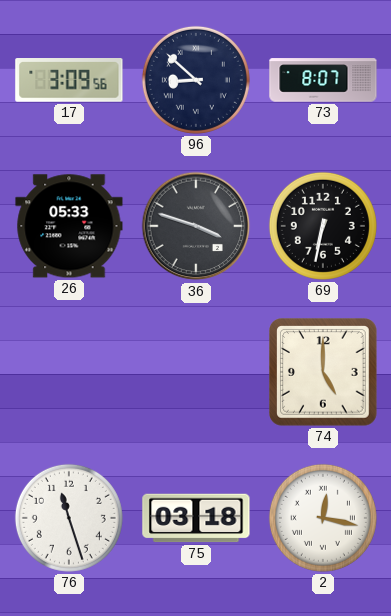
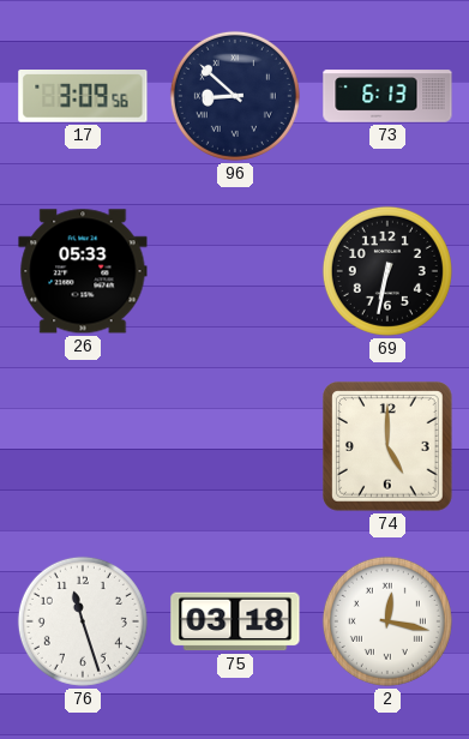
73: 8:07 -> 6:13
36: 3:48 -> none
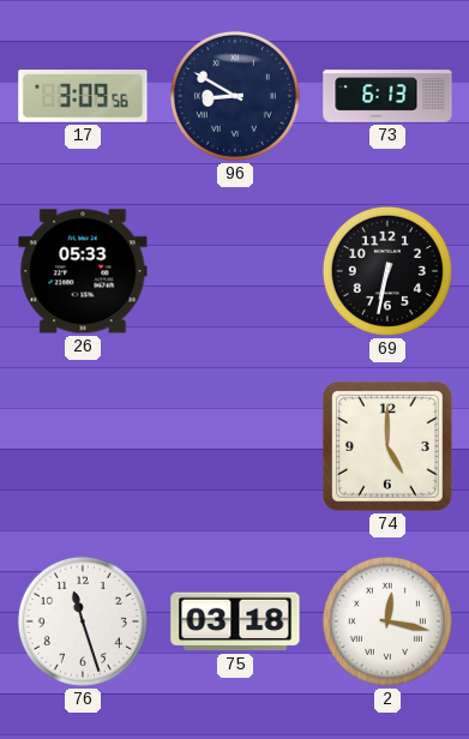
96: 8:52 -> 8:50
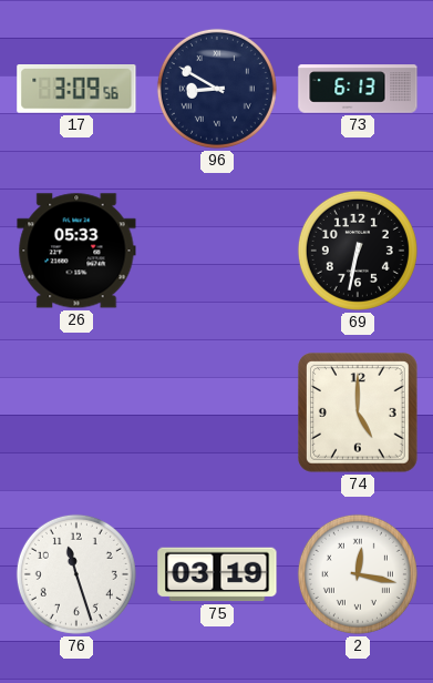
75: 03:18 -> 03:19
